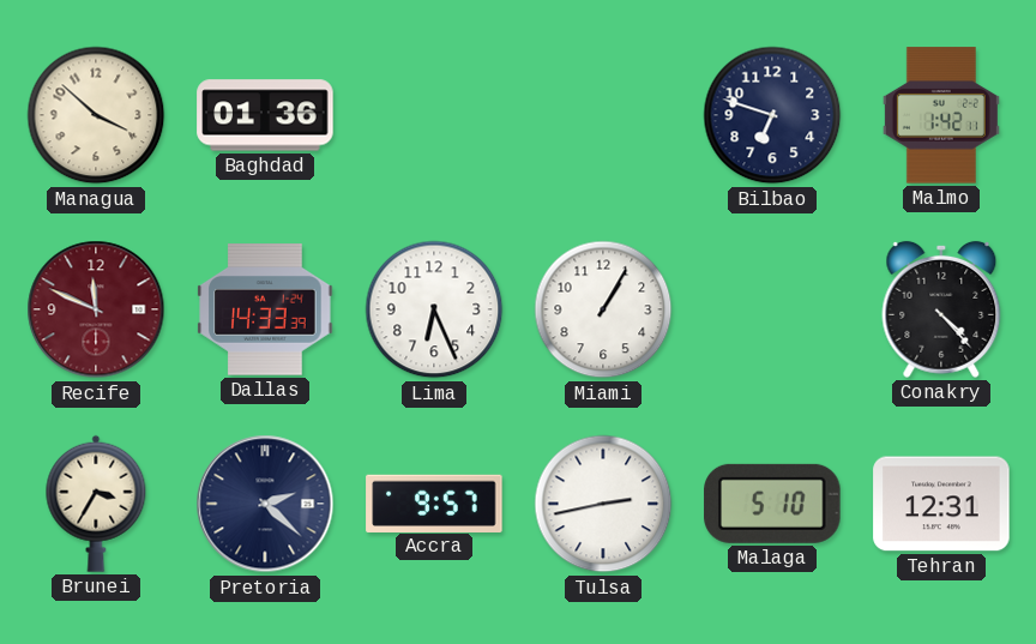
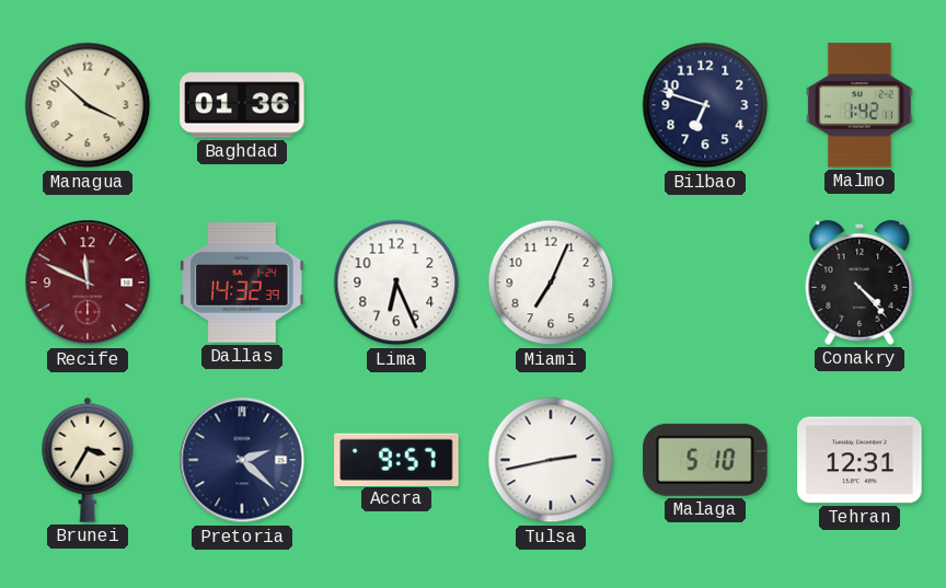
Dallas: 14:33 -> 14:32
Miami: 1:05 -> 7:04
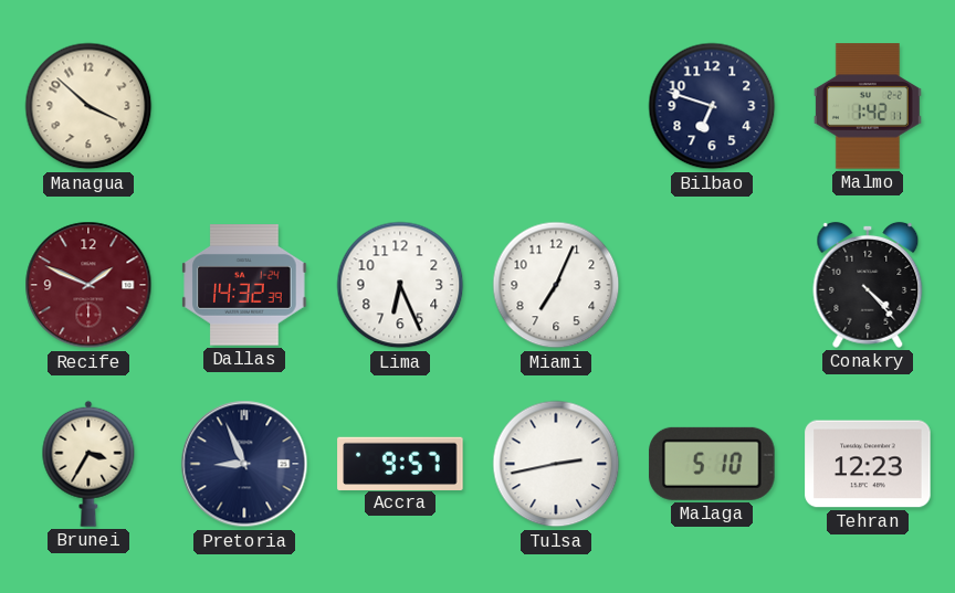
Baghdad: 01:36 -> none
Recife: 11:49 -> 1:49
Pretoria: 2:22 -> 8:56
Tehran: 12:31 -> 12:23
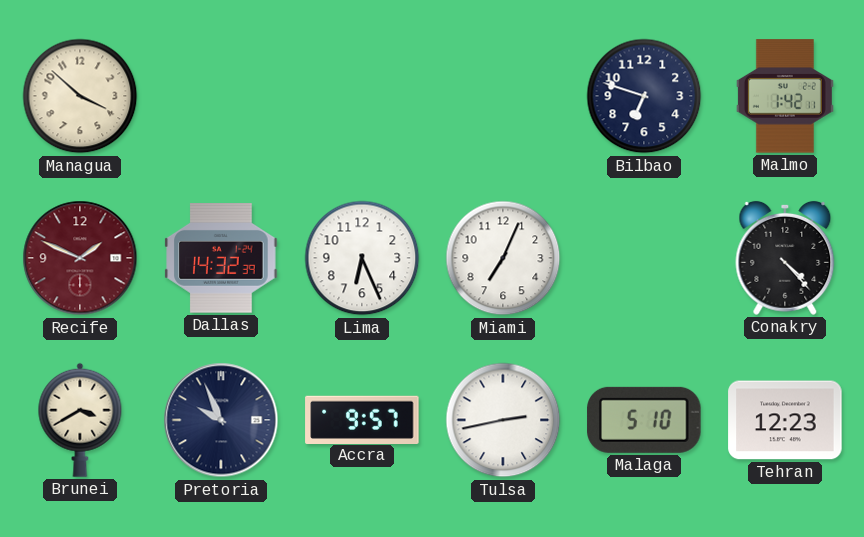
Brunei: 3:35 -> 3:40
Pretoria: 8:56 -> 9:56
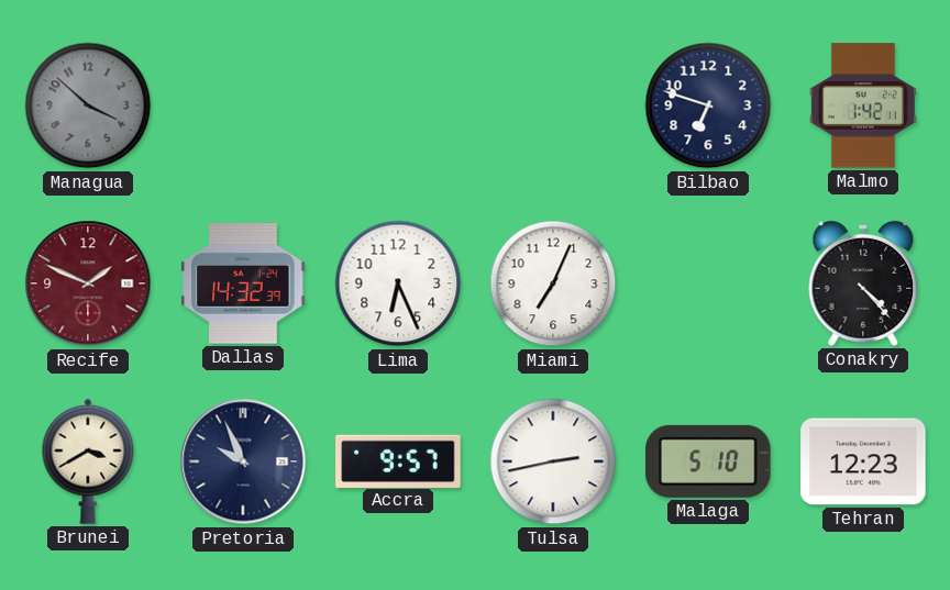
Managua dial: cream -> grey
